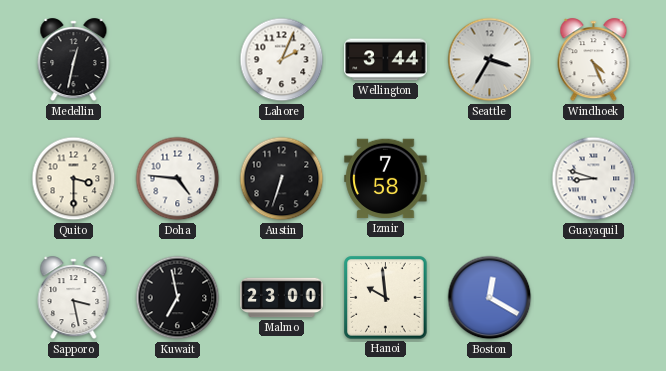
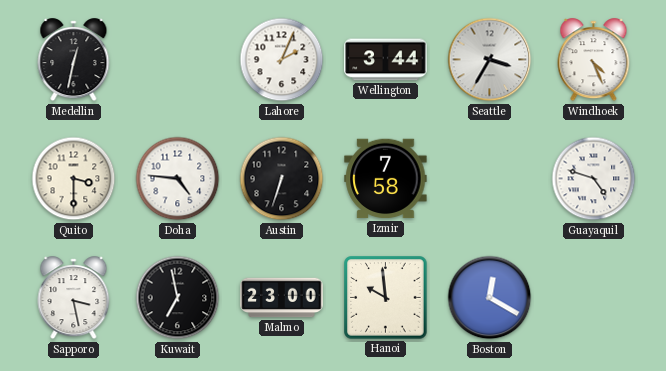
Guayaquil: 8:48 -> 4:48
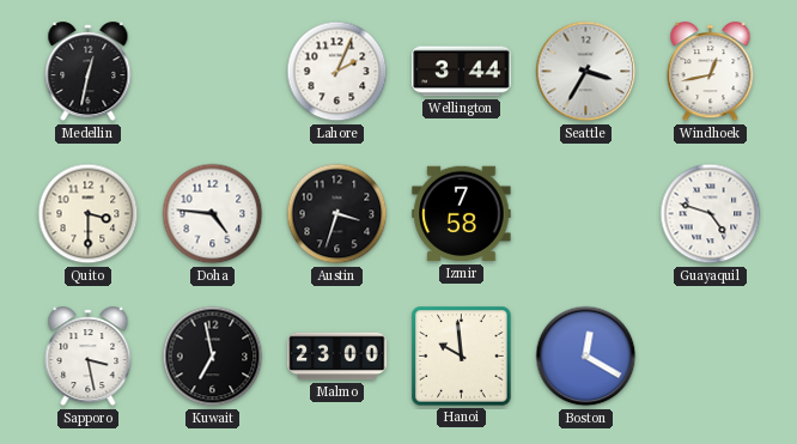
Windhoek: 4:26 -> 12:43
Austin: 6:33 -> 3:33
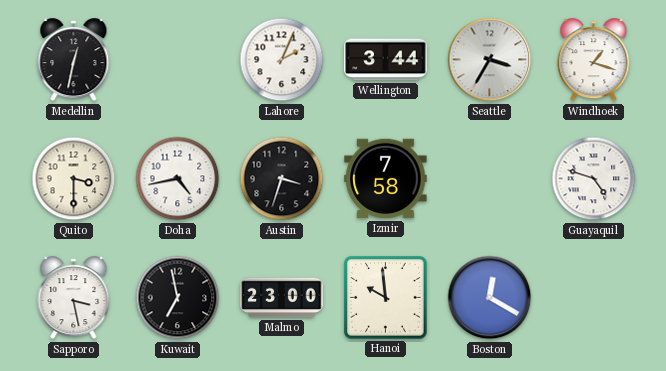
Windhoek: 12:43 -> 1:18
Doha: 4:46 -> 4:43
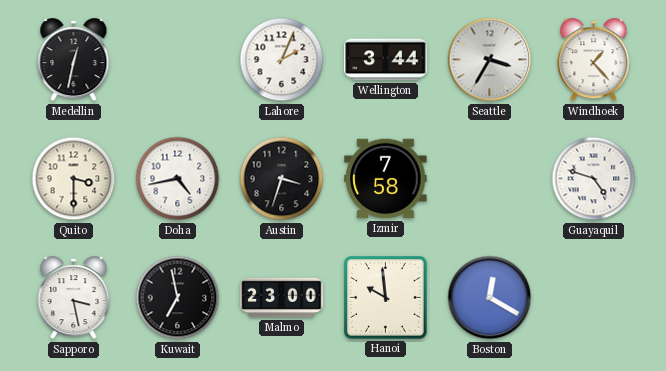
Windhoek: 1:18 -> 1:23
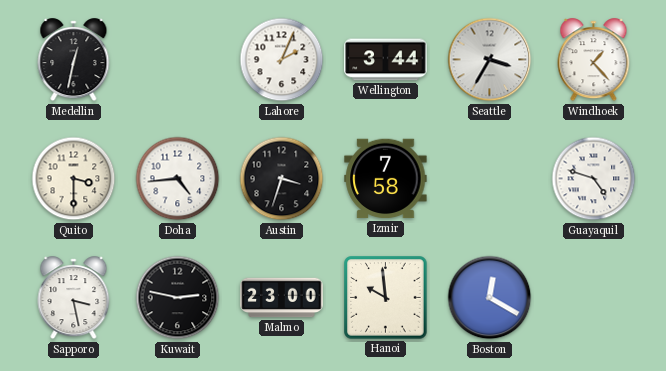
Doha: 4:43 -> 4:44
Kuwait: 6:58 -> 2:47
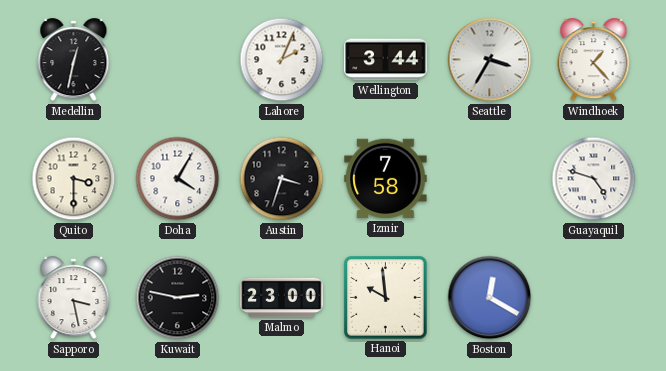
Doha: 4:44 -> 4:05
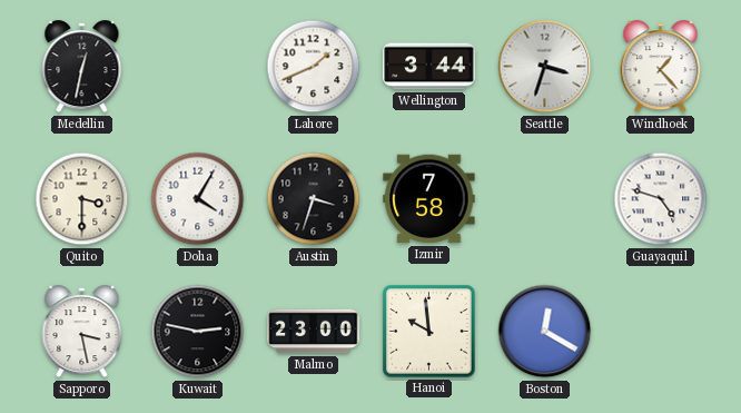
Lahore: 2:04 -> 1:41
Seattle: 3:35 -> 3:33
